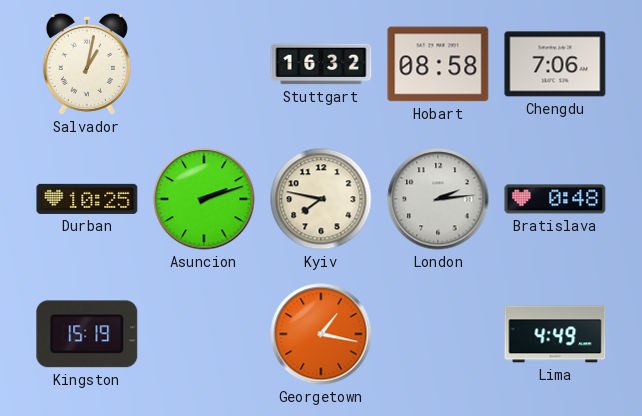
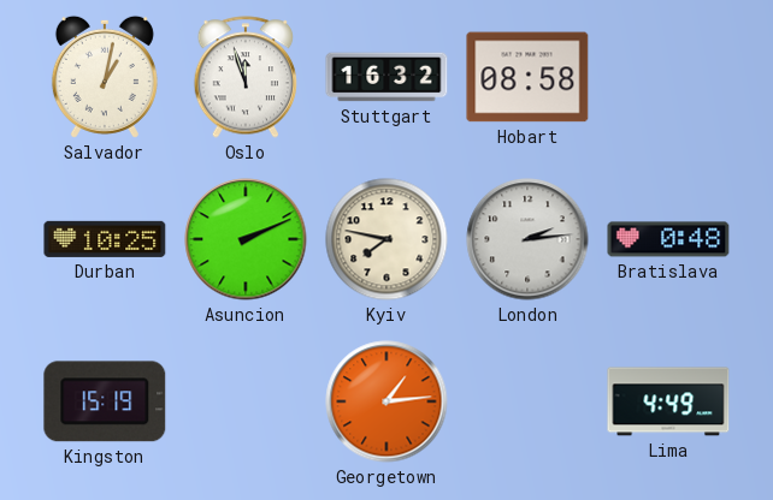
Oslo: none -> 11:57
Chengdu: 7:06 -> none
Asuncion: 2:12 -> 2:11
Georgetown: 1:17 -> 1:14
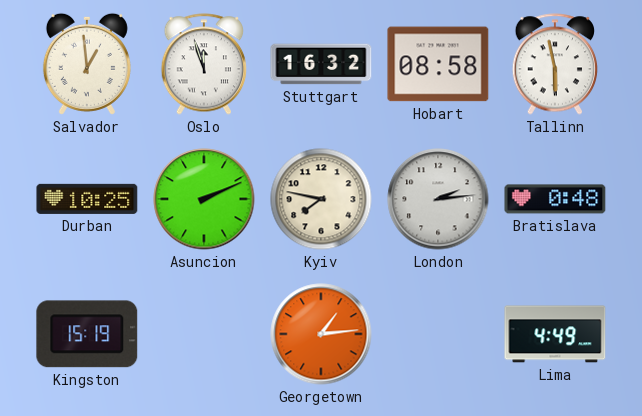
Salvador: 1:02 -> 12:59
Tallinn: none -> 5:58
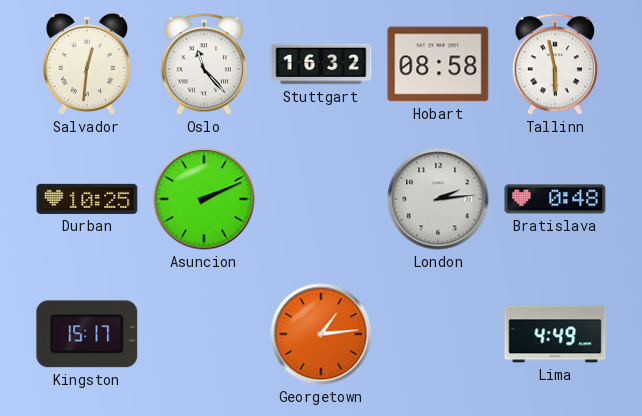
Salvador: 12:59 -> 12:31
Oslo: 11:57 -> 11:23
Kyiv: 7:47 -> none
Kingston: 15:19 -> 15:17
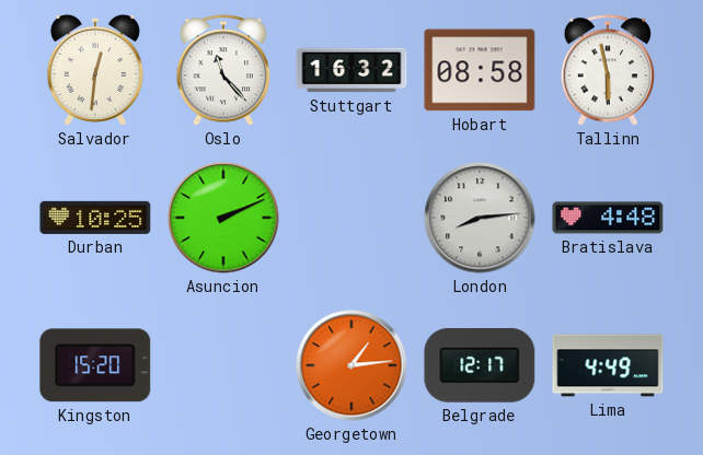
London: 2:14 -> 8:14
Bratislava: 0:48 -> 4:48
Kingston: 15:17 -> 15:20
Belgrade: none -> 12:17
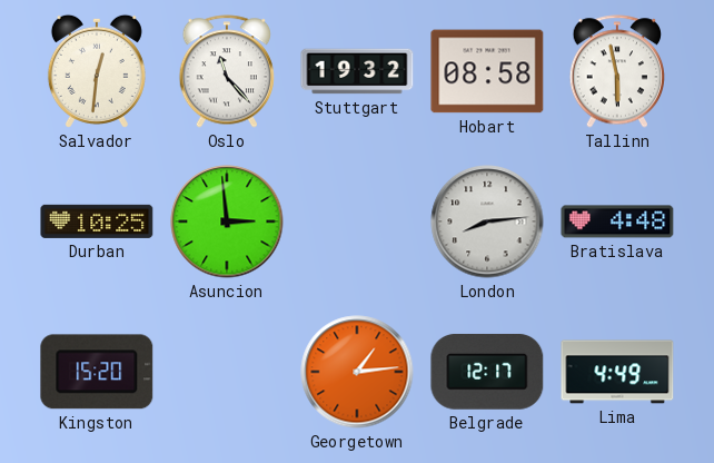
Stuttgart: 16:32 -> 19:32
Asuncion: 2:11 -> 2:59
